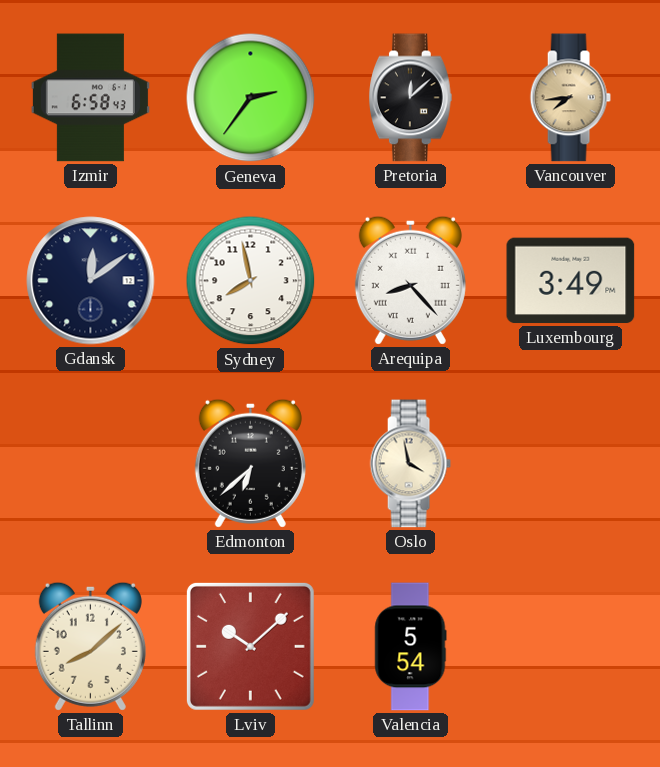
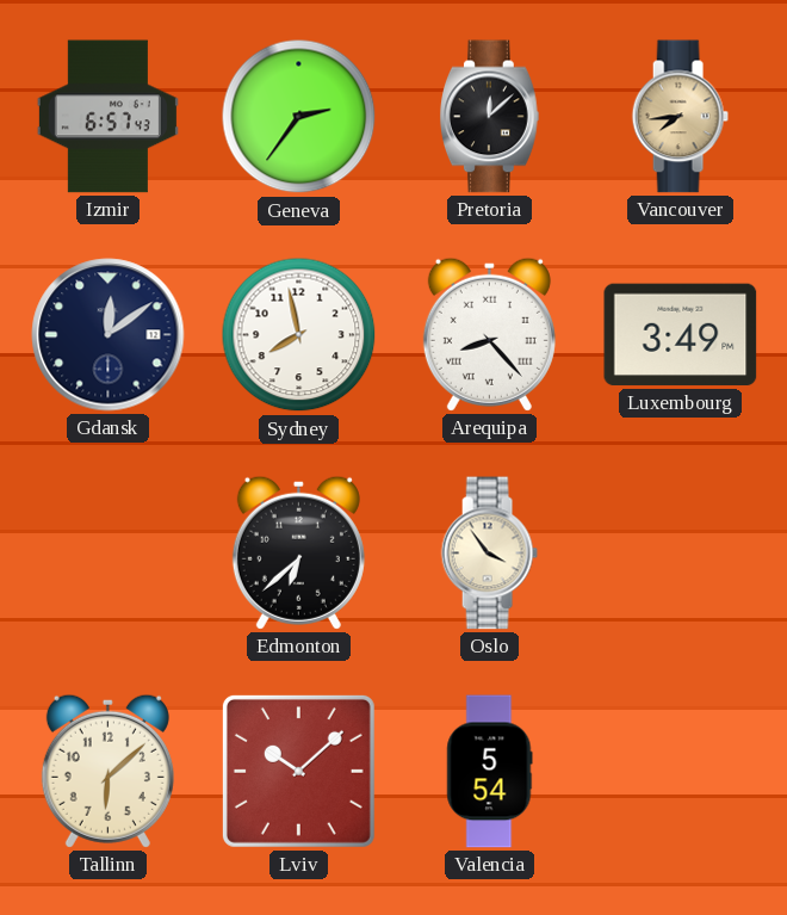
Izmir: 6:58 -> 6:57
Oslo: 3:58 -> 3:54
Tallinn: 8:08 -> 6:08
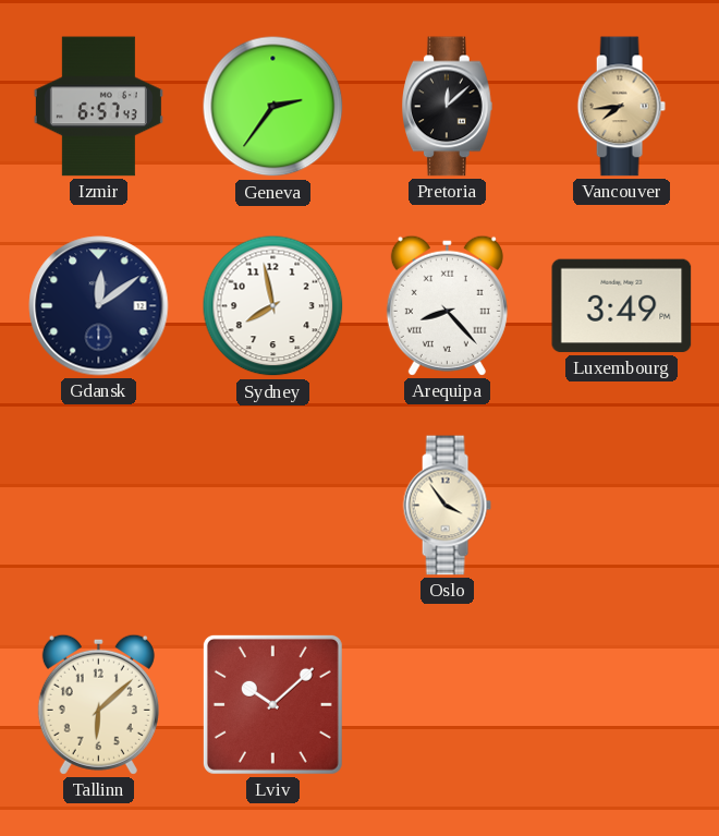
Edmonton: 6:38 -> none
Valencia: 5:54 -> none
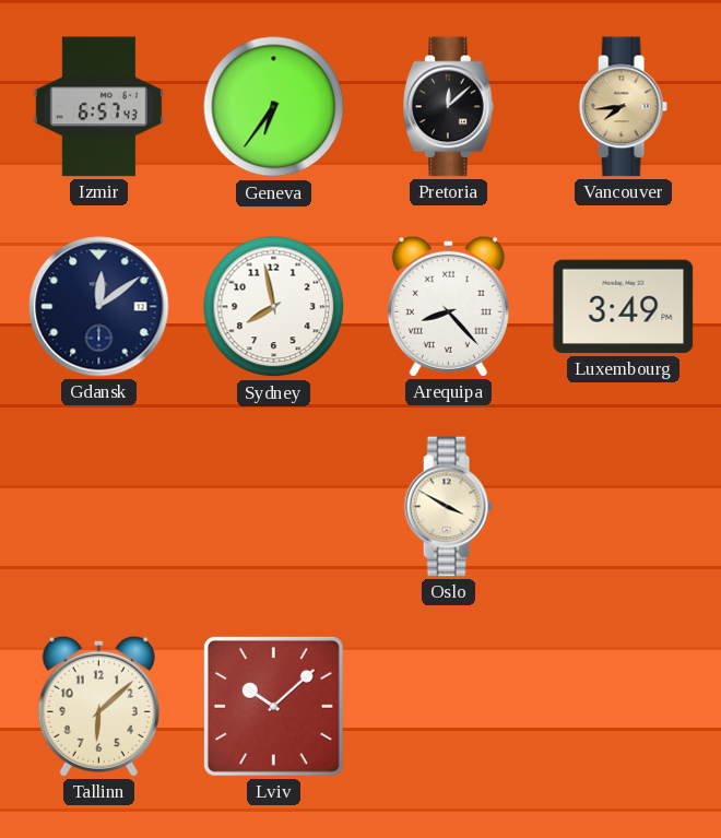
Geneva: 2:36 -> 6:36
Oslo: 3:54 -> 3:50
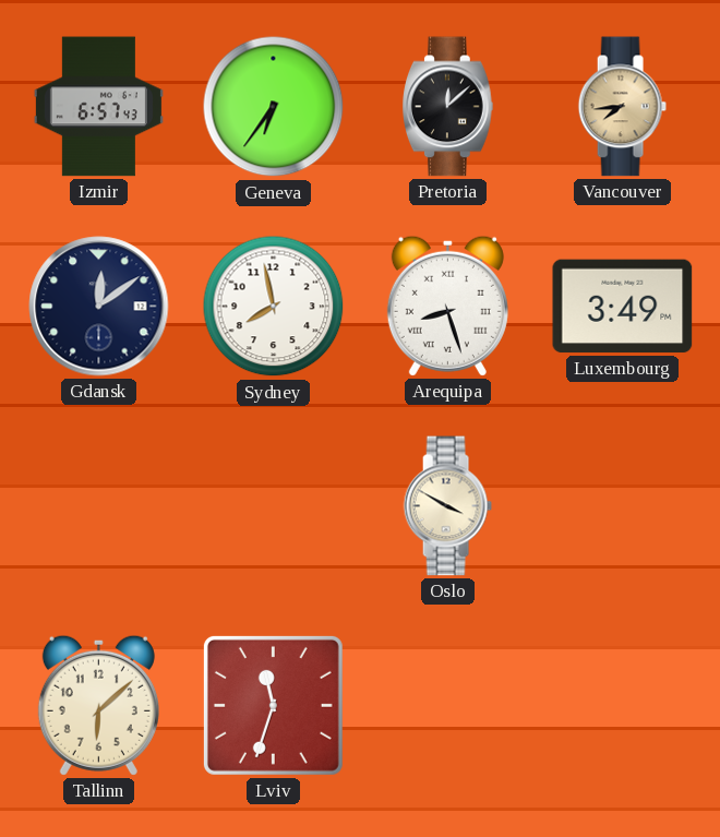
Arequipa: 8:23 -> 8:27
Lviv: 10:08 -> 11:33
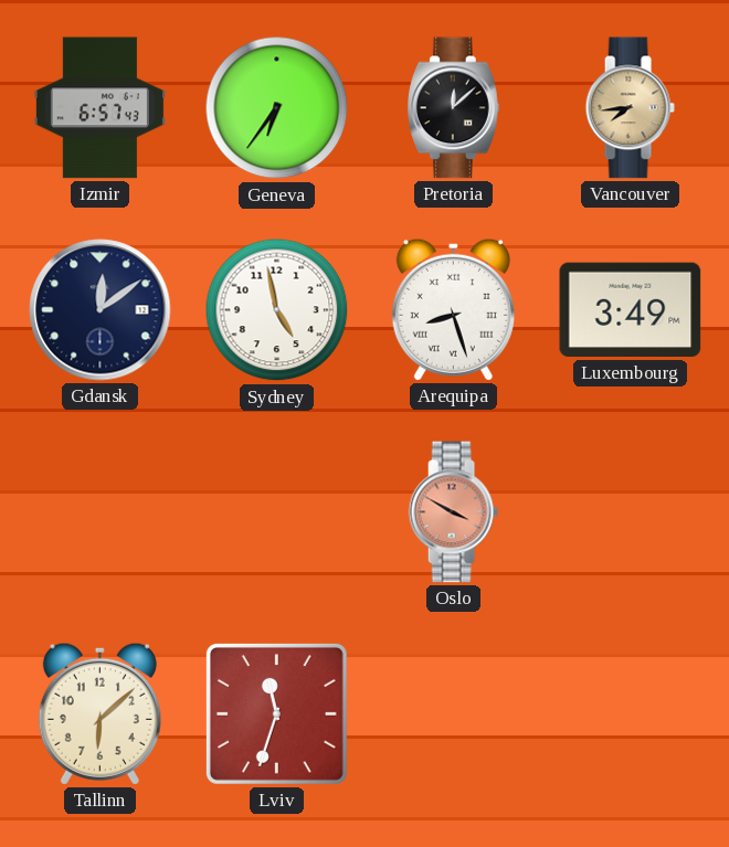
Sydney: 7:58 -> 4:58
Oslo dial: cream -> salmon
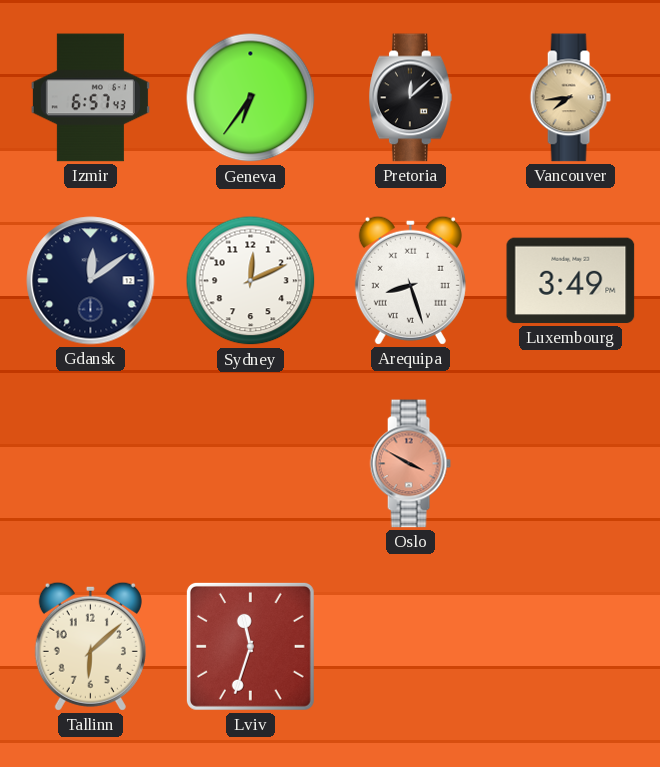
Sydney: 4:58 -> 12:11
